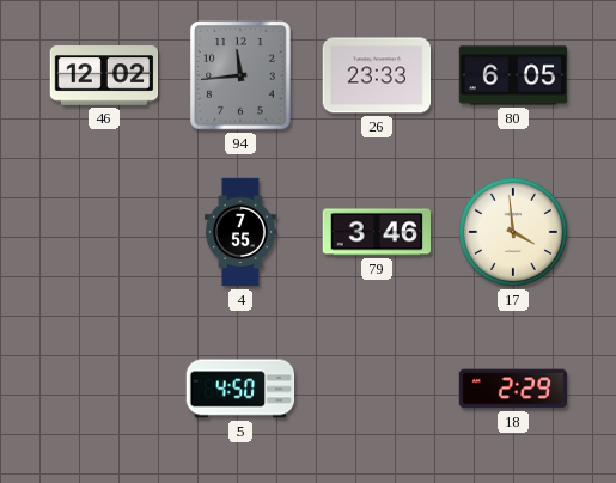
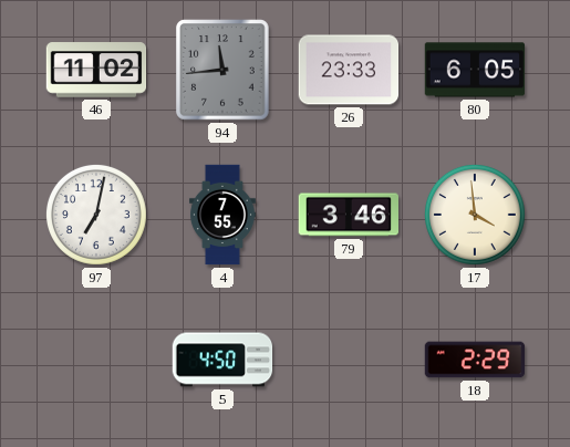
46: 12:02 -> 11:02
97: none -> 7:02
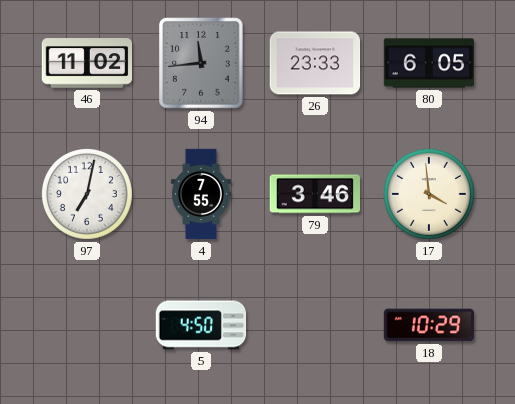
18: 2:29 -> 10:29
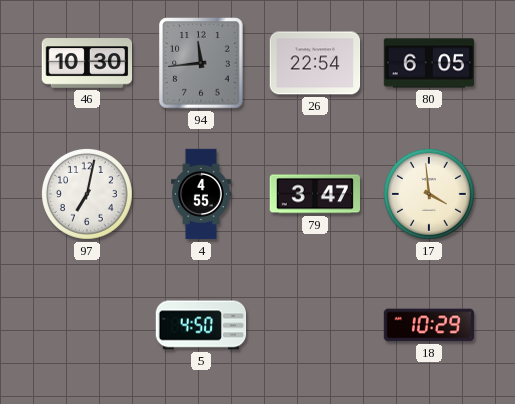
46: 11:02 -> 10:30
26: 23:33 -> 22:54
4: 7:55 -> 4:55
79: 3:46 -> 3:47
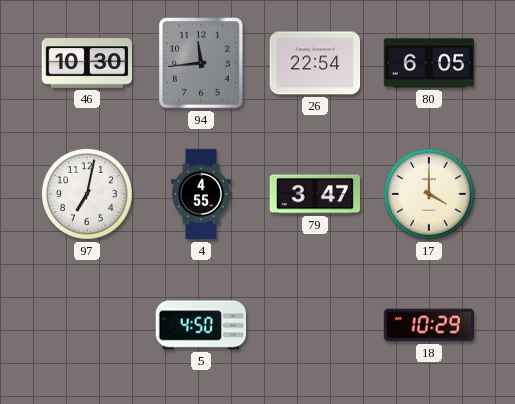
17: 3:59 -> 4:00
